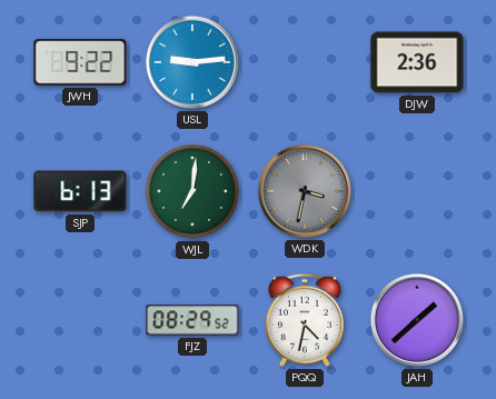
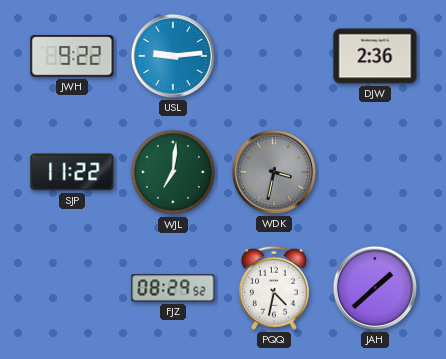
SJP: 6:13 -> 11:22
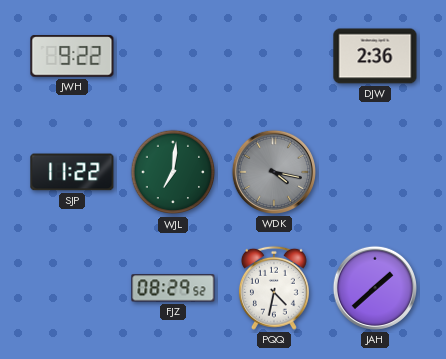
USL: 9:14 -> none
WDK: 3:32 -> 4:17
